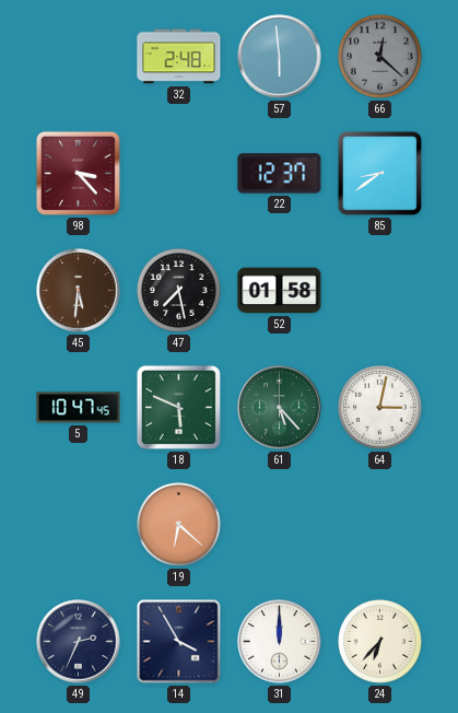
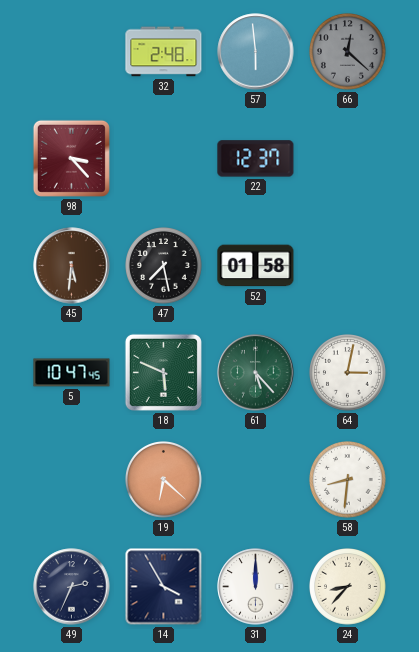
85: 8:39 -> none
58: none -> 8:31
24: 6:37 -> 8:37
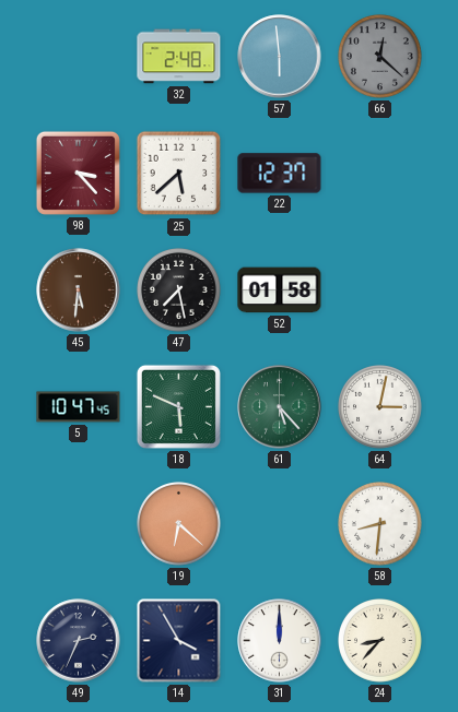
25: none -> 5:38
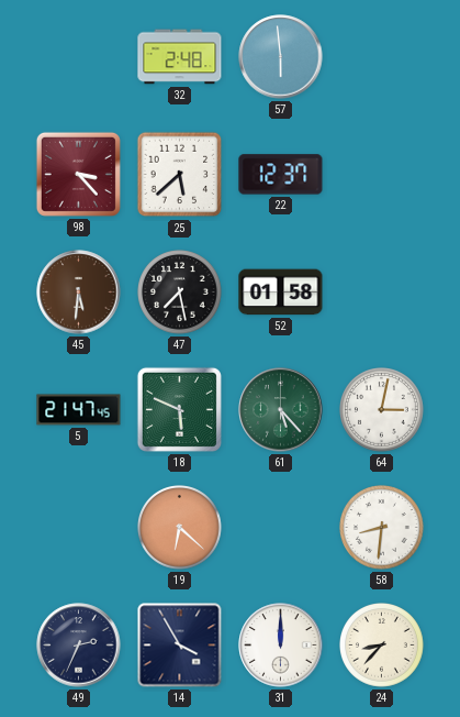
66: 12:22 -> none
5: 10:47 -> 21:47
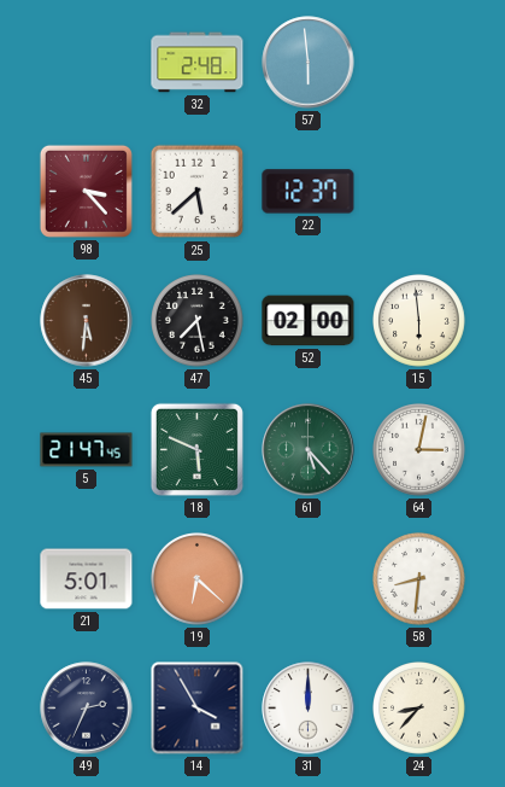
52: 01:58 -> 02:00
15: none -> 5:59
21: none -> 5:01
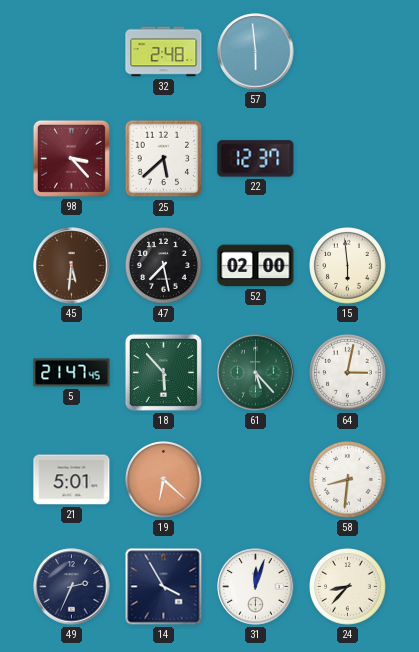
18: 5:49 -> 5:53
31: 12:00 -> 12:03
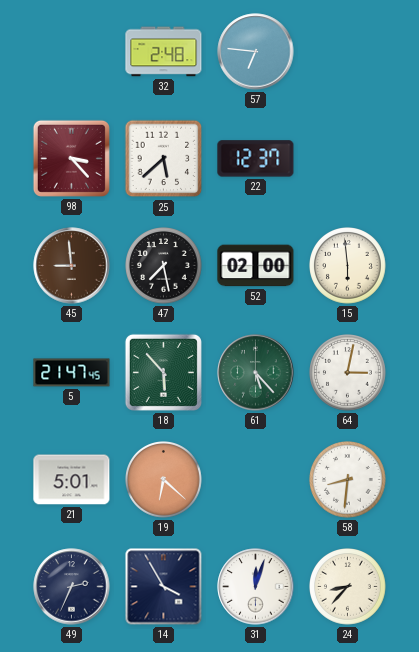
57: 5:59 -> 6:46
45: 5:31 -> 8:59
